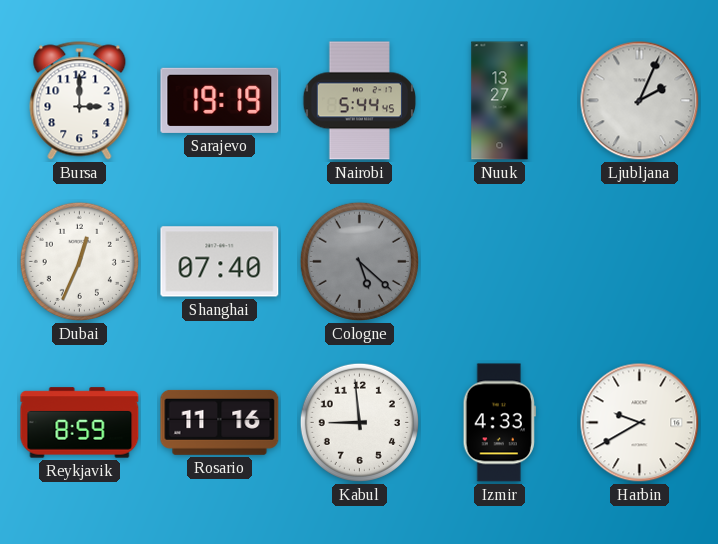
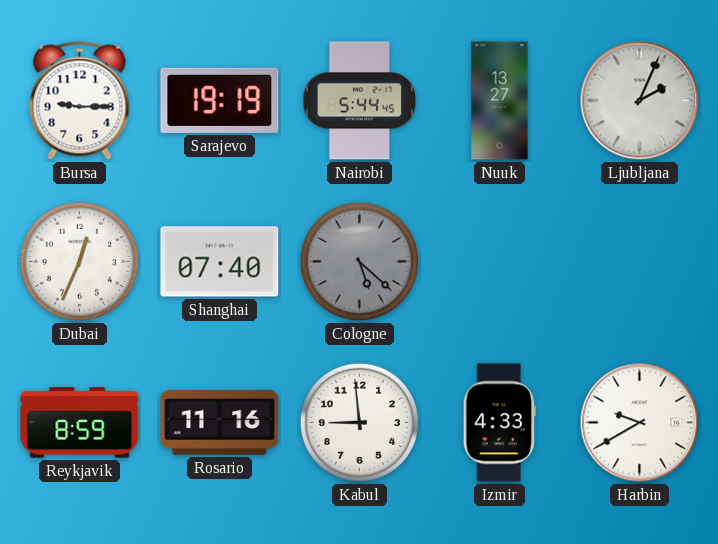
Bursa: 3:00 -> 9:15
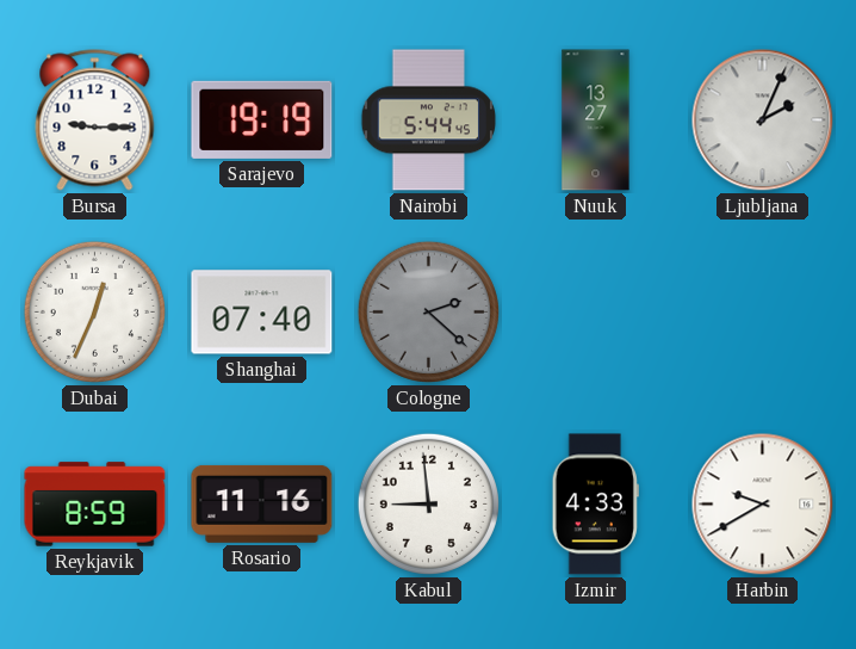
Cologne: 5:22 -> 2:22
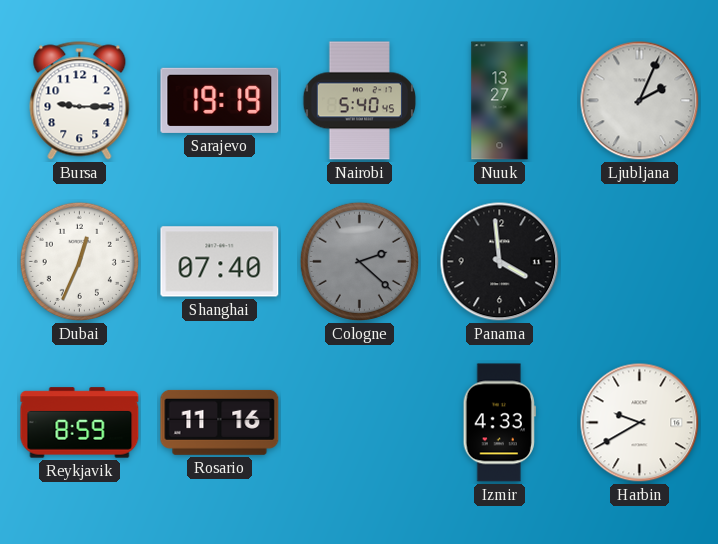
Nairobi: 5:44 -> 5:40
Panama: none -> 3:59
Kabul: 8:59 -> none
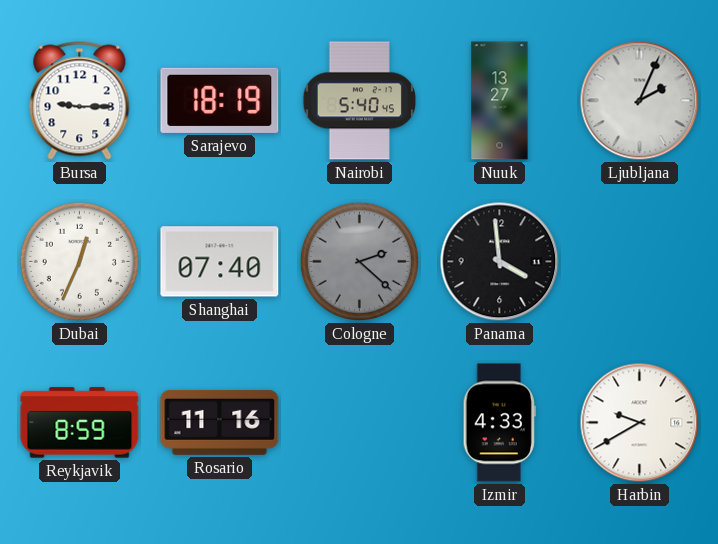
Sarajevo: 19:19 -> 18:19
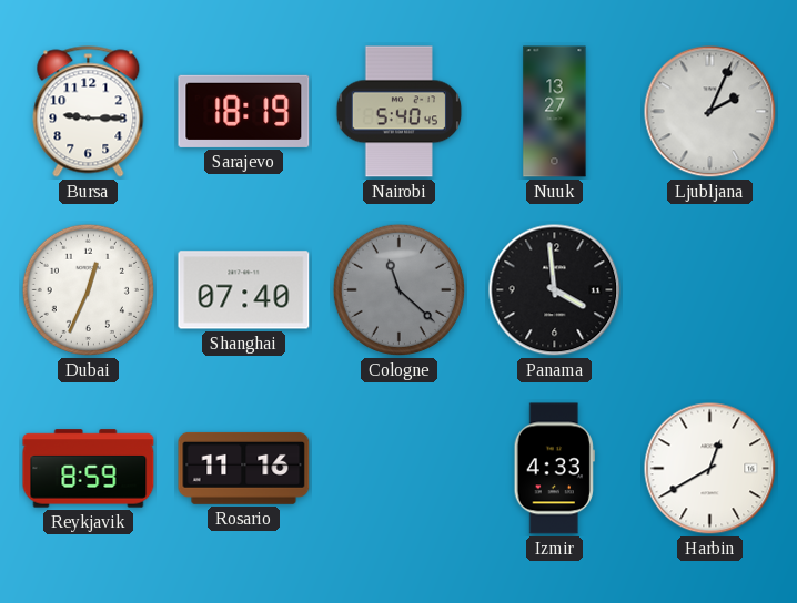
Cologne: 2:22 -> 11:22
Harbin: 9:40 -> 12:40
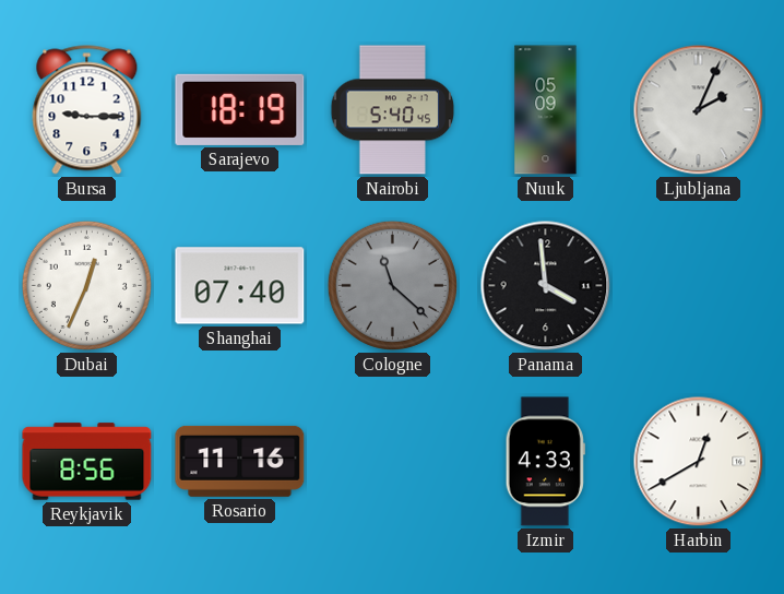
Nuuk: 13:27 -> 05:09
Reykjavik: 8:59 -> 8:56
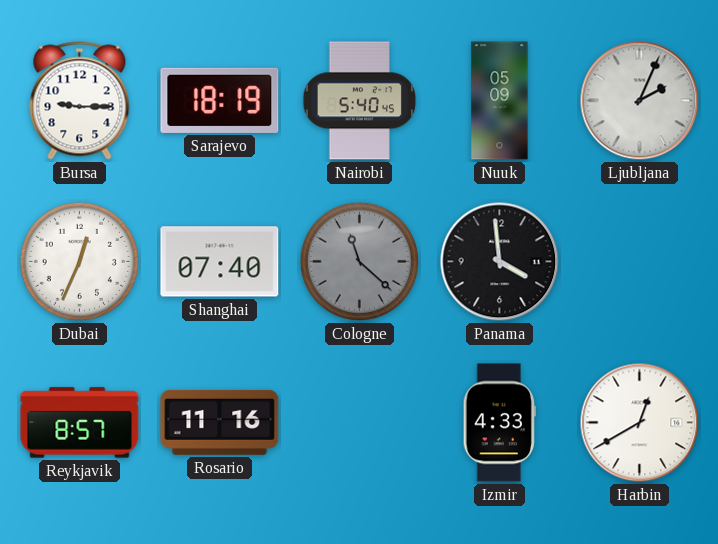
Reykjavik: 8:56 -> 8:57
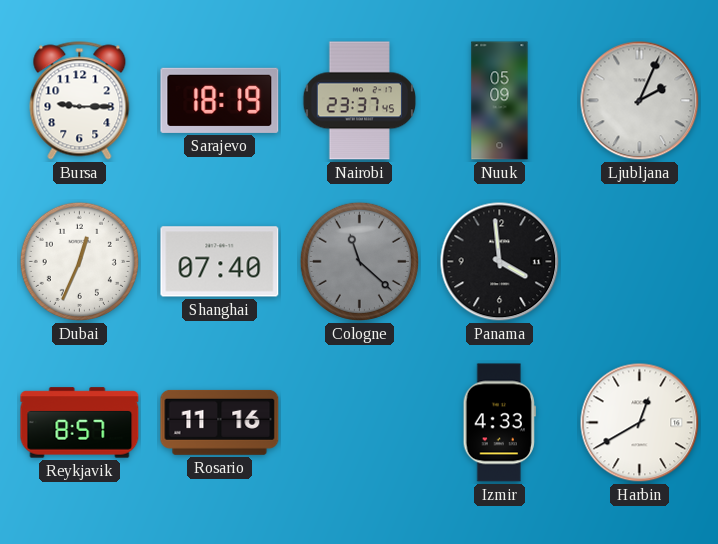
Nairobi: 5:40 -> 23:37
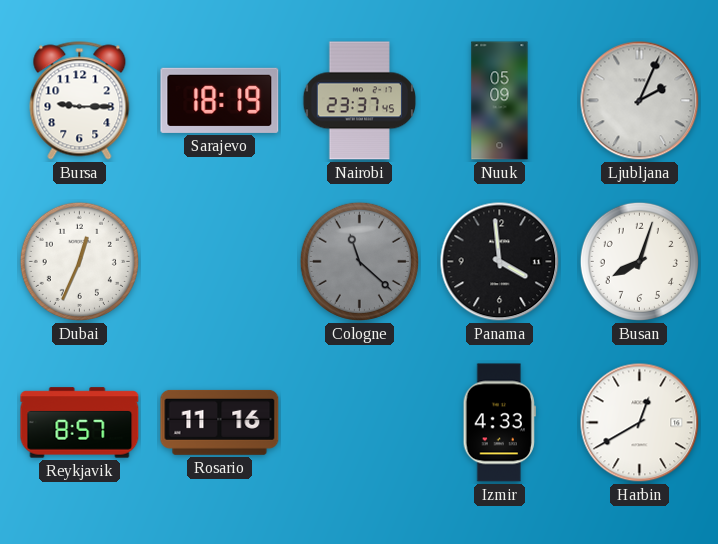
Shanghai: 07:40 -> none
Busan: none -> 8:03
